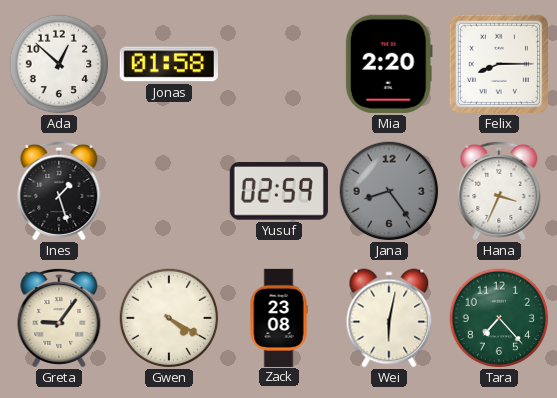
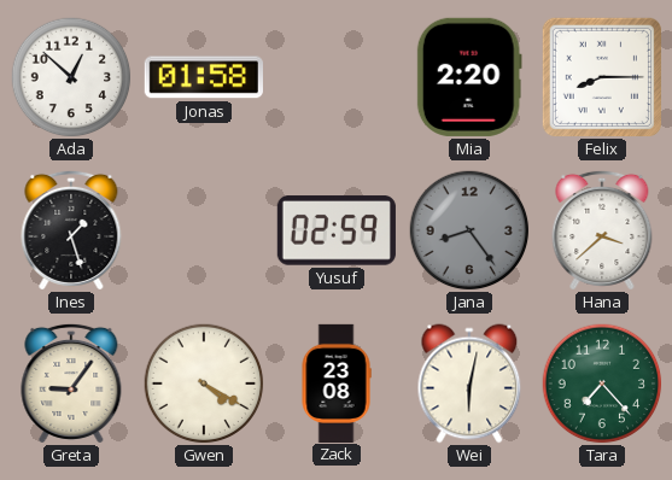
Hana: 3:34 -> 3:38
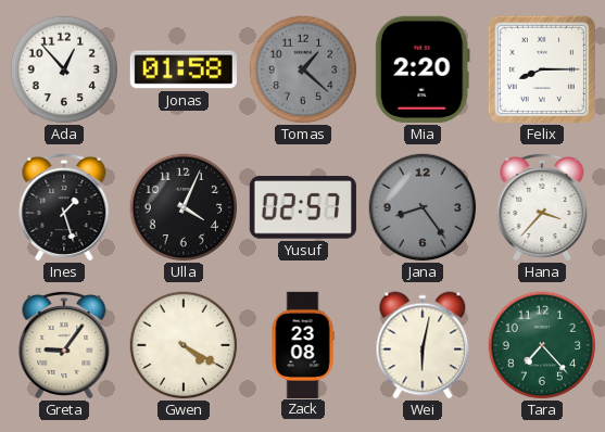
Ada: 12:52 -> 12:53
Tomas: none -> 1:22
Ulla: none -> 4:04
Yusuf: 02:59 -> 02:57
Hana: 3:38 -> 3:37
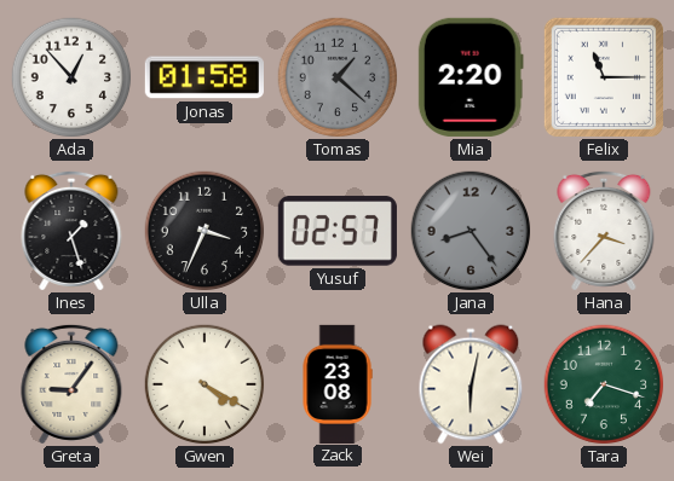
Felix: 8:15 -> 11:15
Ulla: 4:04 -> 3:34
Tara: 7:23 -> 7:18
